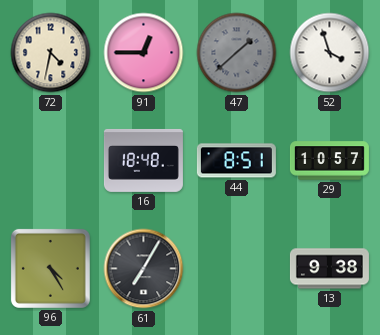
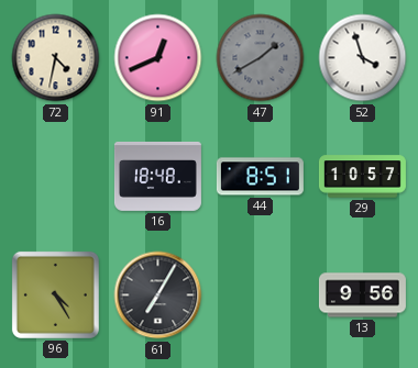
91: 12:45 -> 12:41
47: 1:38 -> 1:40
13: 9:38 -> 9:56
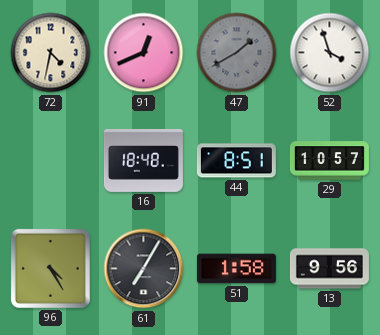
51: none -> 1:58
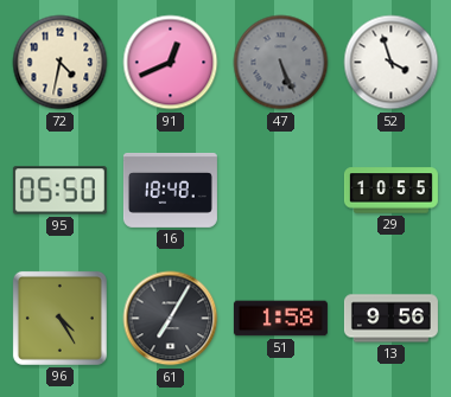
47: 1:40 -> 5:26
95: none -> 05:50
44: 8:51 -> none
29: 10:57 -> 10:55
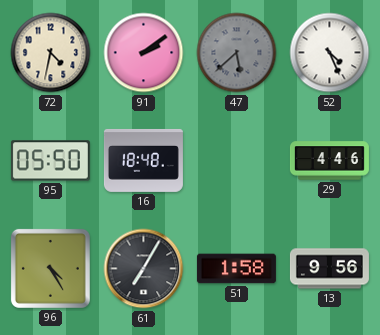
91: 12:41 -> 2:09
47: 5:26 -> 5:38
52: 3:57 -> 4:26
29: 10:55 -> 4:46
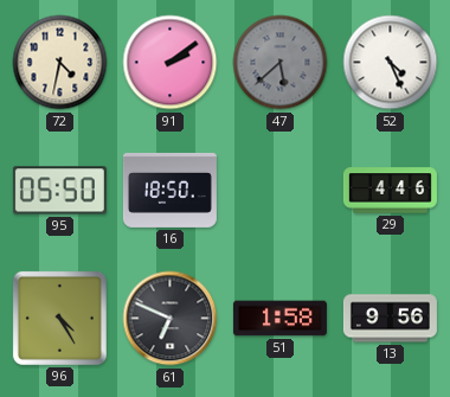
16: 18:48 -> 18:50
61: 7:05 -> 6:49
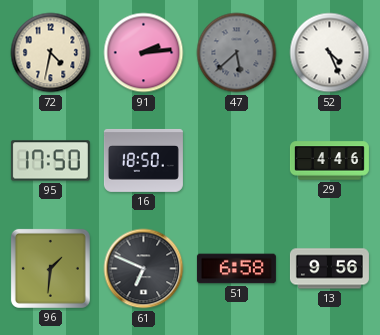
91: 2:09 -> 2:14
95: 05:50 -> 17:50
96: 4:25 -> 1:31
51: 1:58 -> 6:58
